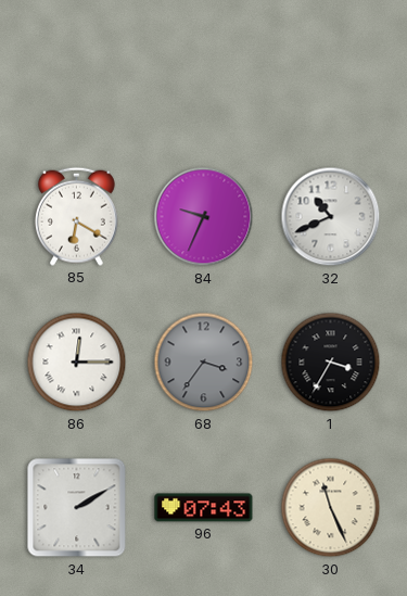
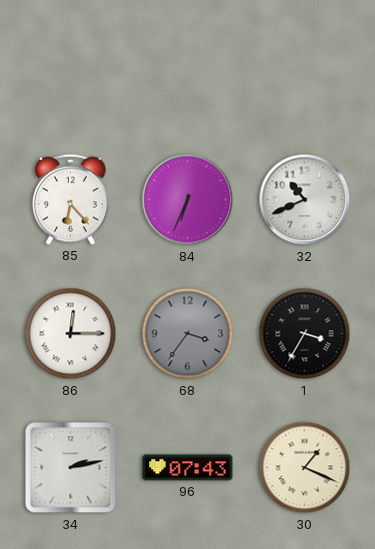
85: 6:20 -> 6:23
84: 9:34 -> 6:34
34: 2:10 -> 2:13
30: 11:26 -> 1:19
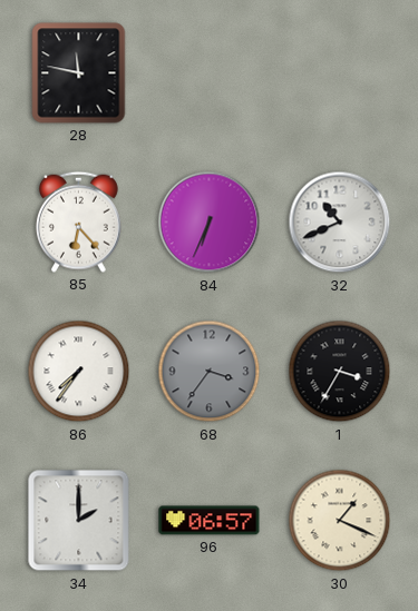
28: none -> 11:47
86: 12:15 -> 7:36
34: 2:13 -> 2:00
96: 07:43 -> 06:57
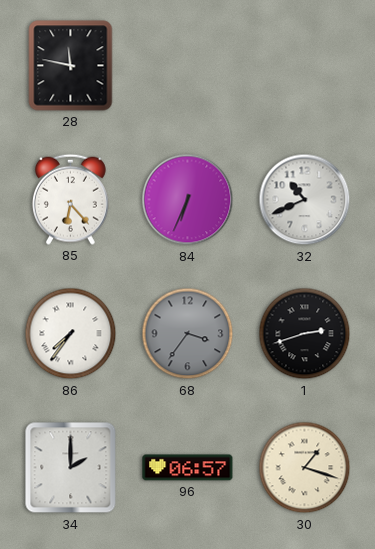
1: 3:35 -> 2:42
30: 1:19 -> 1:18
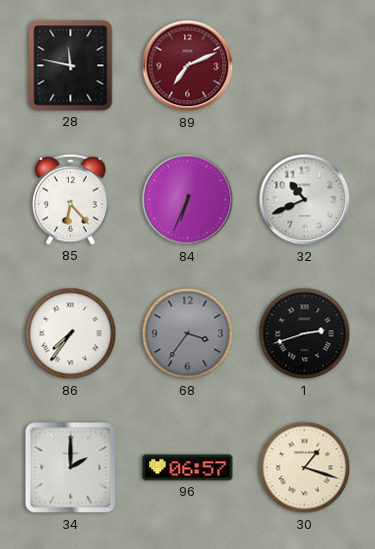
89: none -> 7:11
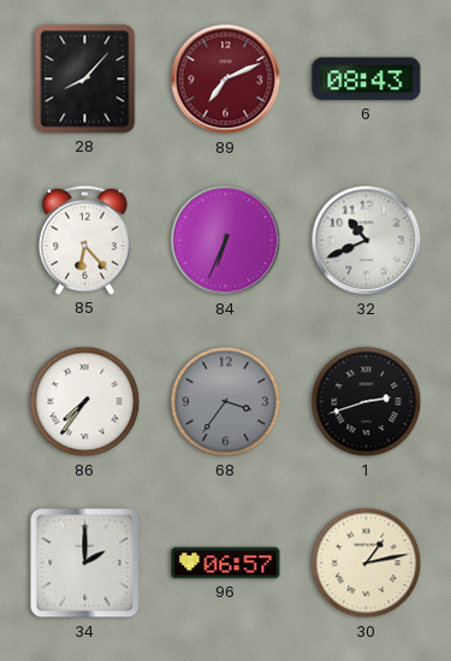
28: 11:47 -> 8:07
6: none -> 08:43
30: 1:18 -> 1:13
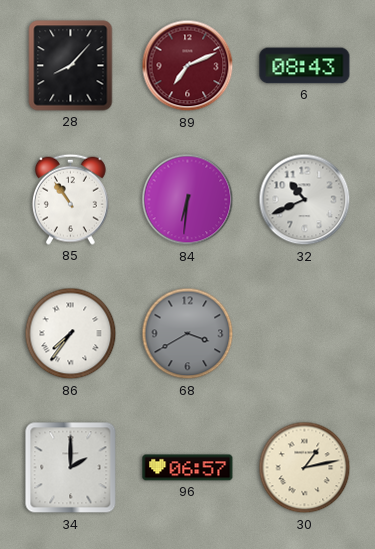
85: 6:23 -> 10:54
84: 6:34 -> 6:31
68: 3:36 -> 3:40
1: 2:42 -> none
